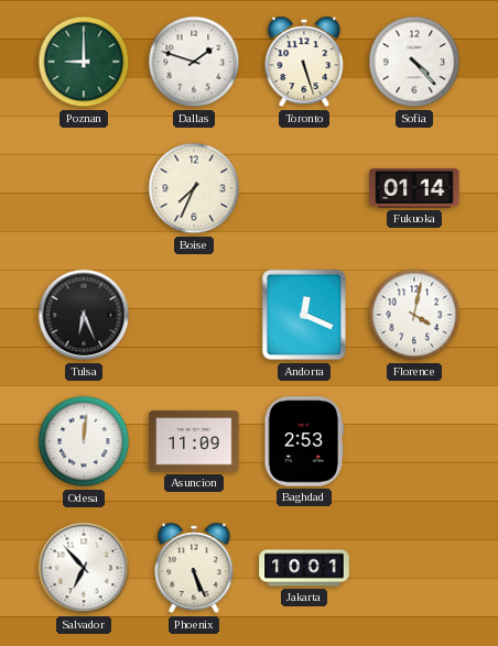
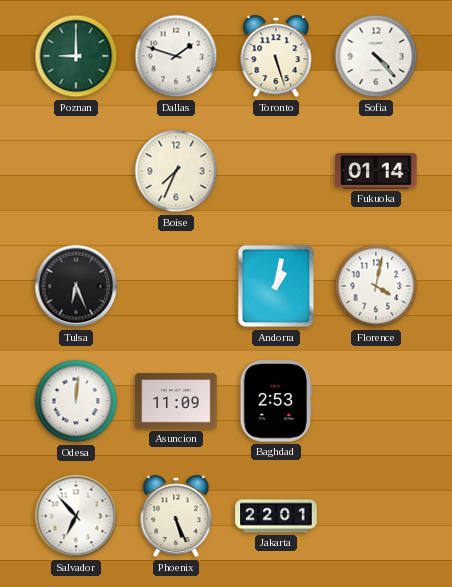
Andorra: 12:19 -> 1:02
Jakarta: 10:01 -> 22:01
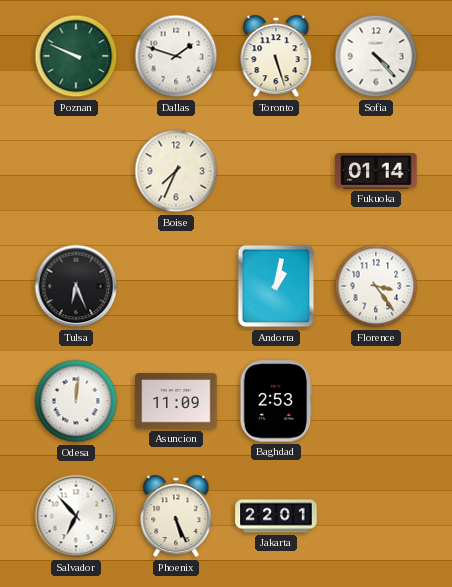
Poznan: 9:00 -> 9:49
Florence: 4:02 -> 3:24
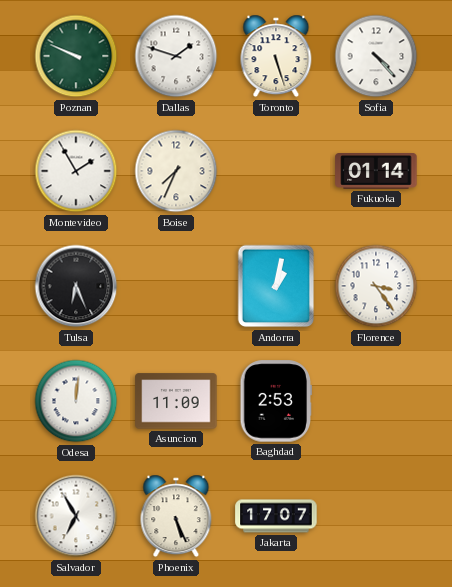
Montevideo: none -> 1:55
Salvador: 6:53 -> 6:55
Jakarta: 22:01 -> 17:07
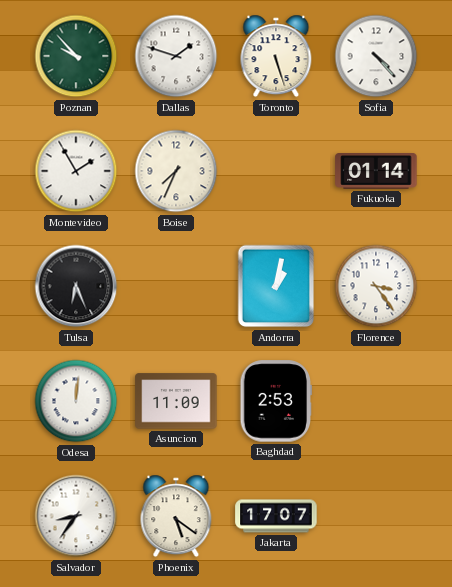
Poznan: 9:49 -> 9:53
Salvador: 6:55 -> 8:36
Phoenix: 5:26 -> 5:21
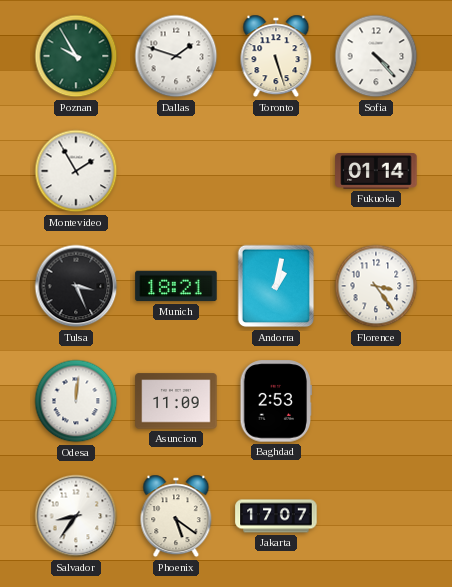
Poznan: 9:53 -> 9:55
Boise: 7:34 -> none
Tulsa: 6:26 -> 3:26
Munich: none -> 18:21
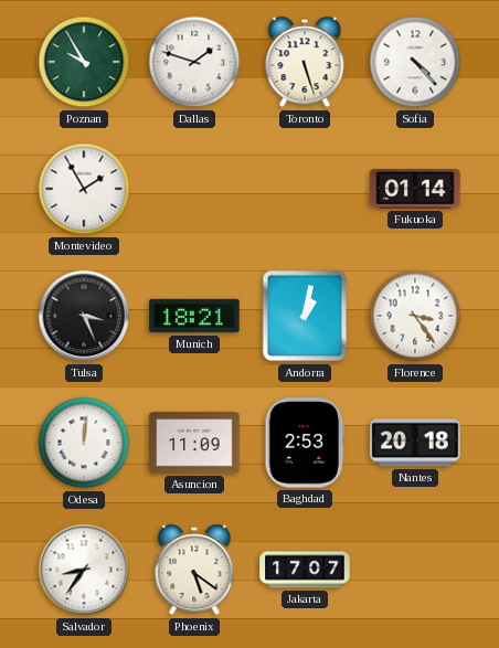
Nantes: none -> 20:18
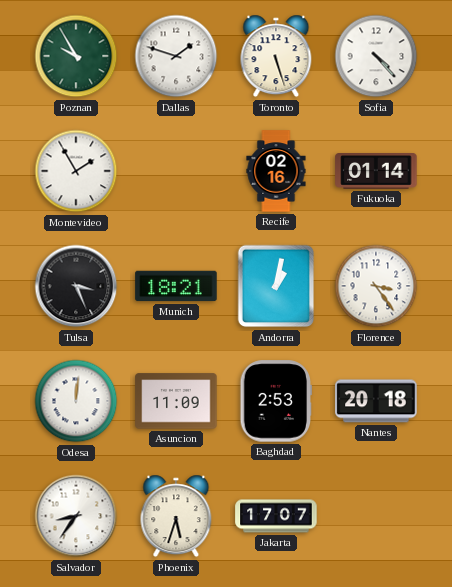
Recife: none -> 02:16
Phoenix: 5:21 -> 5:33
